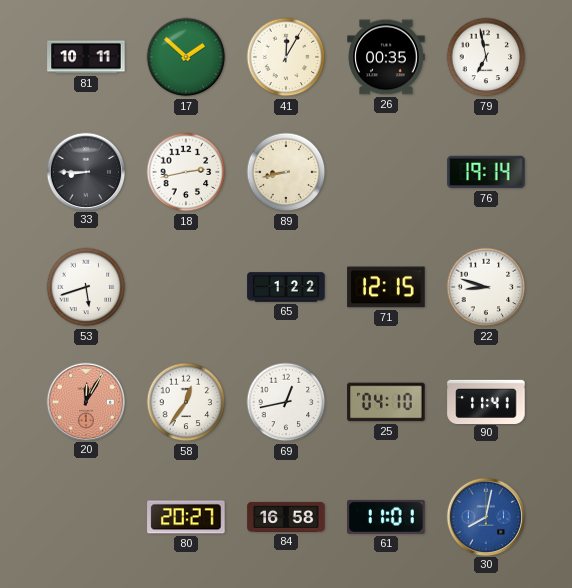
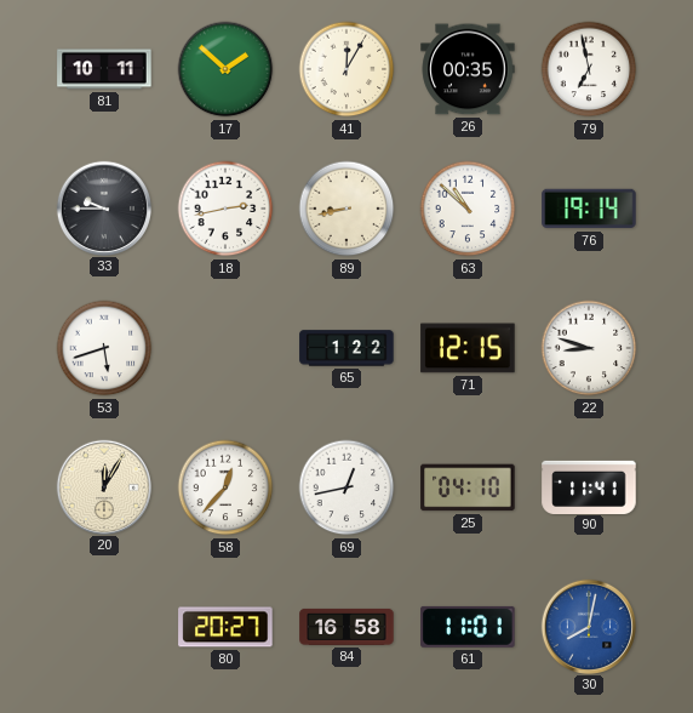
33: 8:45 -> 9:45
63: none -> 10:52
20 dial: salmon -> cream
58: 12:36 -> 12:37
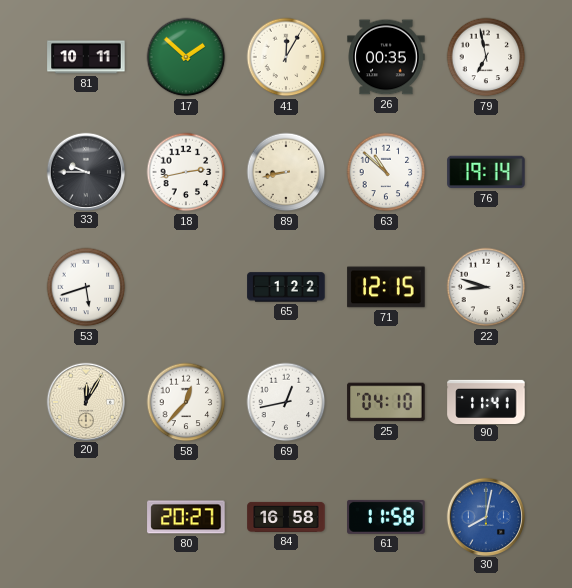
61: 11:01 -> 11:58
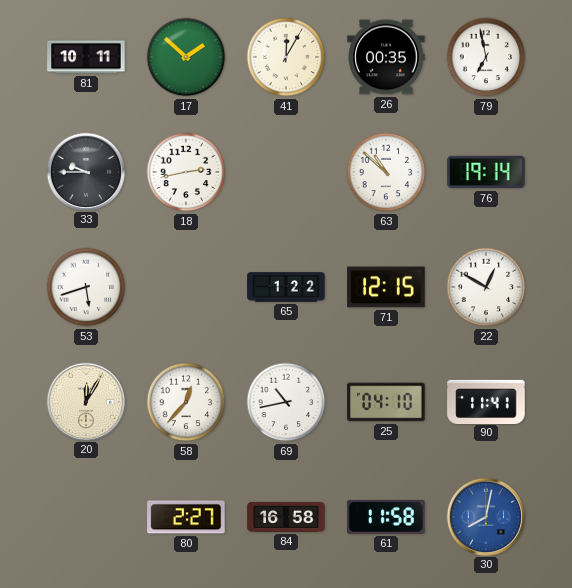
89: 8:43 -> none
22: 8:48 -> 12:50
69: 12:43 -> 10:43
80: 20:27 -> 2:27
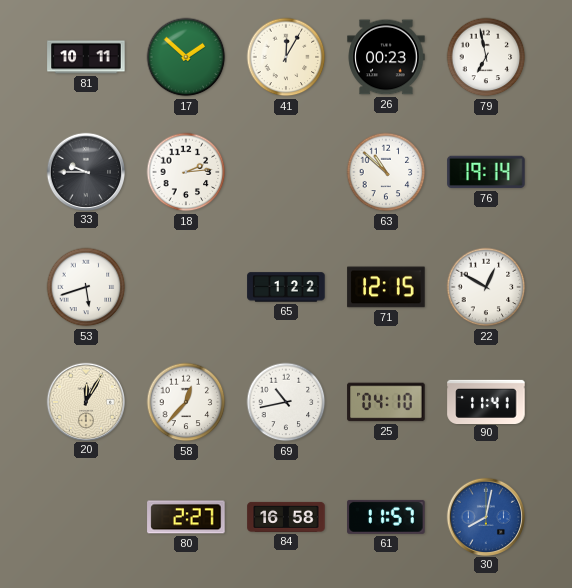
26: 00:35 -> 00:23
18: 2:43 -> 2:14
61: 11:58 -> 11:57
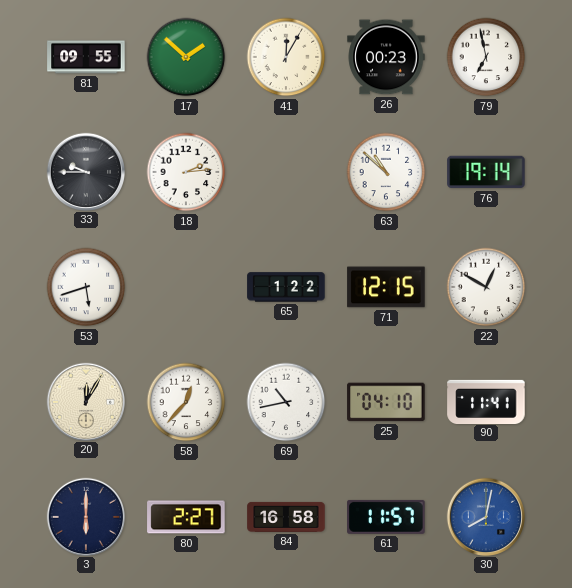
81: 10:11 -> 09:55
3: none -> 6:00
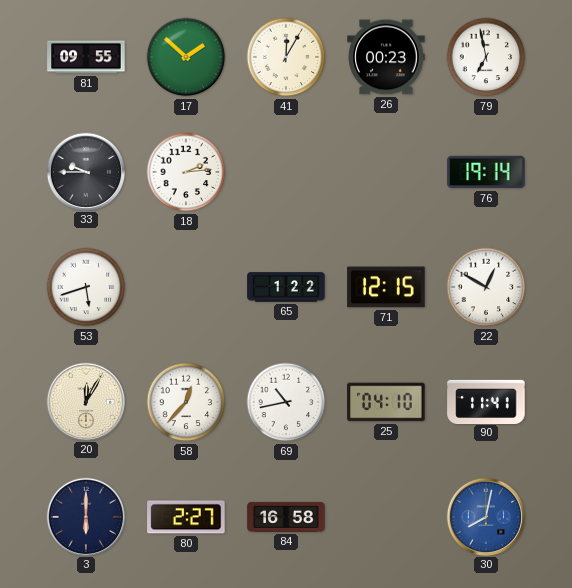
63: 10:52 -> none
61: 11:57 -> none
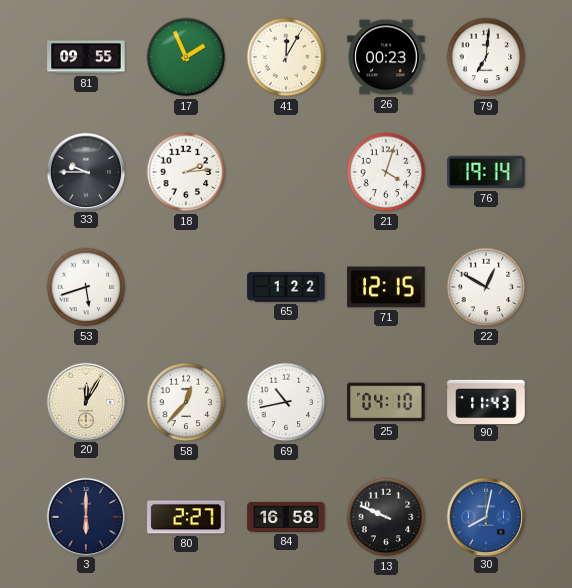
17: 1:52 -> 1:56
79: 6:58 -> 7:01
21: none -> 4:03
90: 11:41 -> 11:43
13: none -> 9:49
